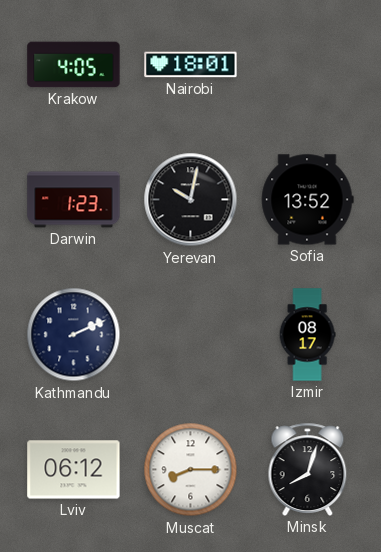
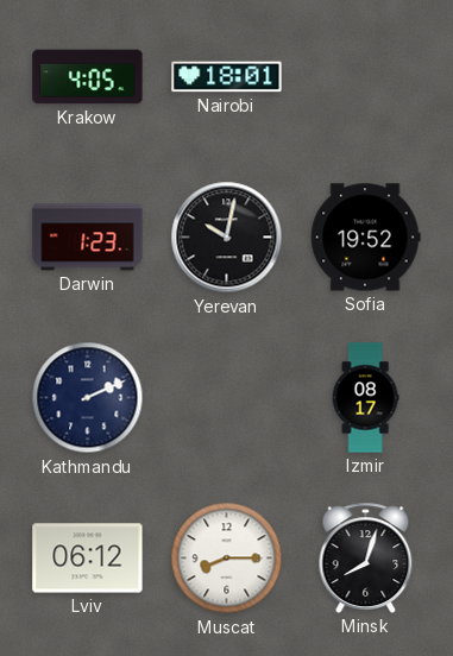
Sofia: 13:52 -> 19:52
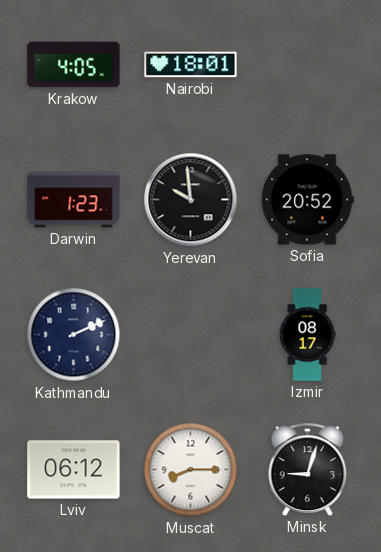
Yerevan: 10:02 -> 9:59
Sofia: 19:52 -> 20:52
Minsk: 8:03 -> 9:03
